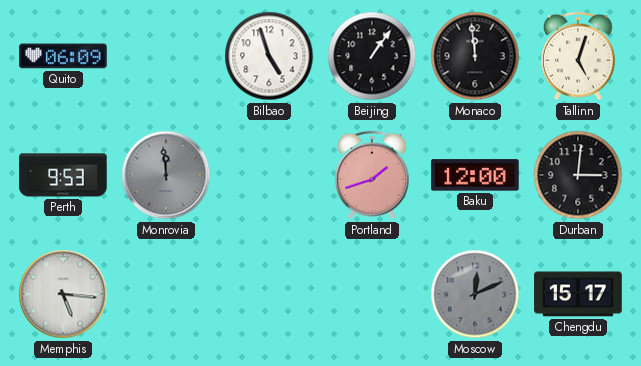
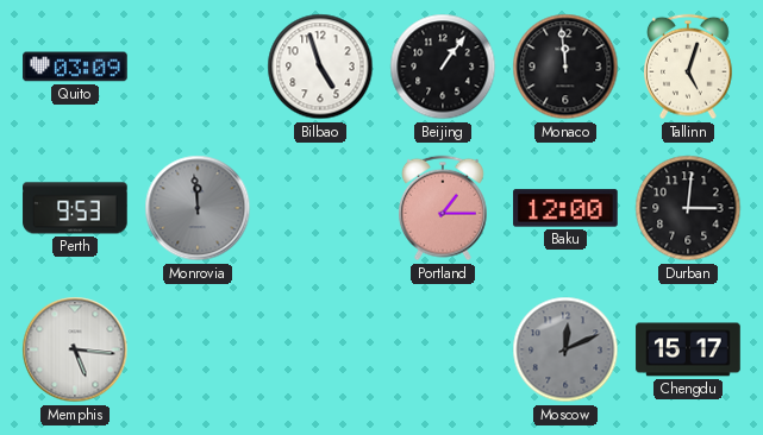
Quito: 06:09 -> 03:09
Portland: 1:42 -> 1:15
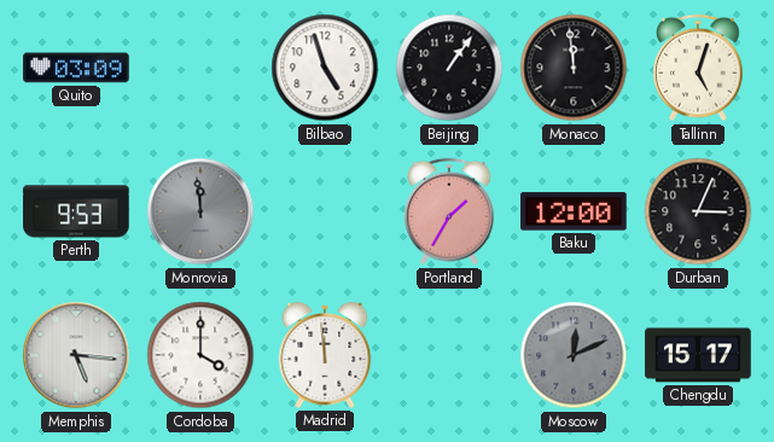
Portland: 1:15 -> 1:35
Durban: 3:01 -> 3:04
Cordoba: none -> 4:00
Madrid: none -> 11:59
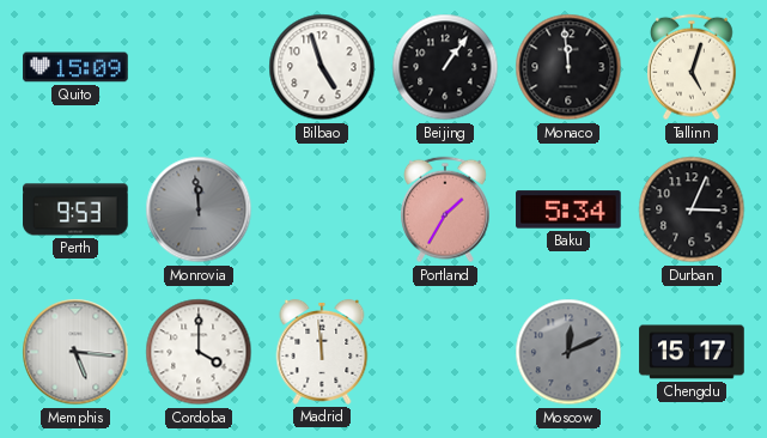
Quito: 03:09 -> 15:09
Baku: 12:00 -> 5:34
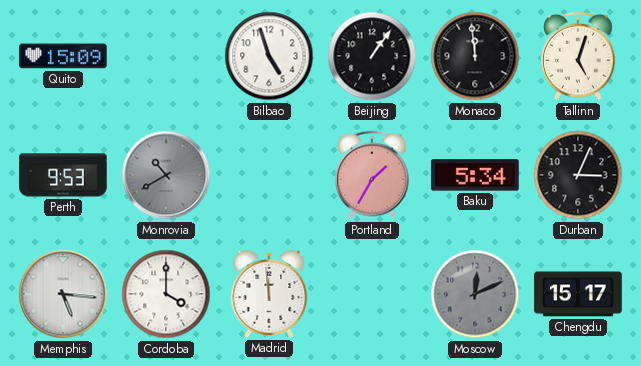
Monrovia: 11:59 -> 10:40
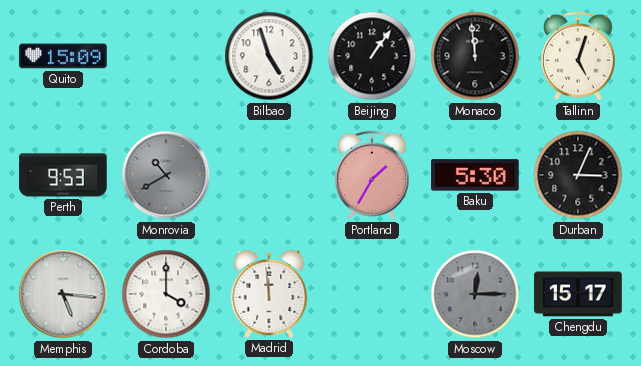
Baku: 5:34 -> 5:30
Moscow: 12:11 -> 12:15
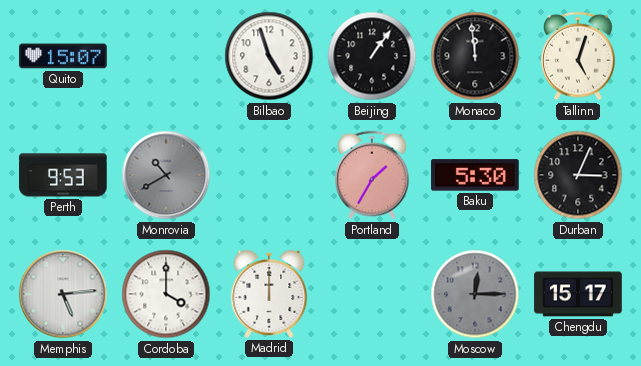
Quito: 15:09 -> 15:07
Memphis: 5:16 -> 5:14
Madrid: 11:59 -> 12:00
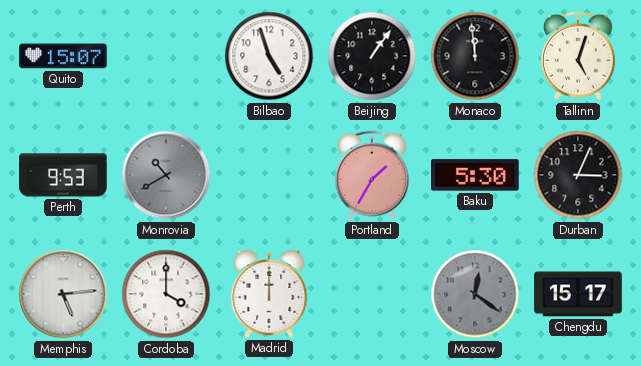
Moscow: 12:15 -> 12:21
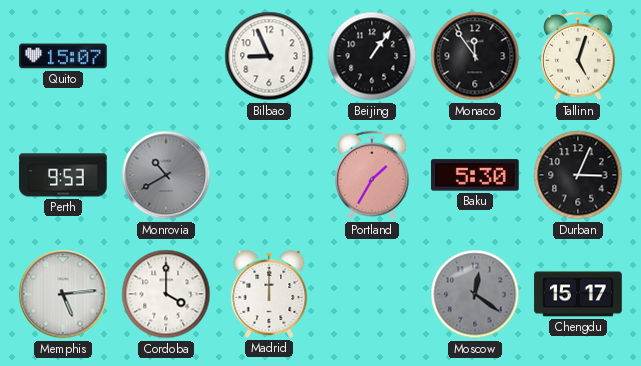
Bilbao: 4:57 -> 8:56
Monaco: 11:59 -> 11:54
